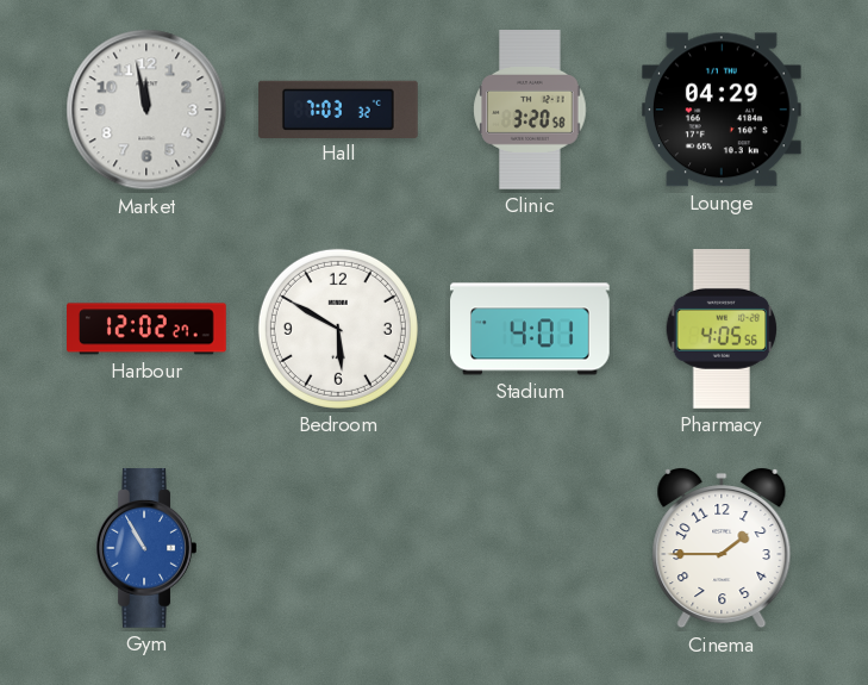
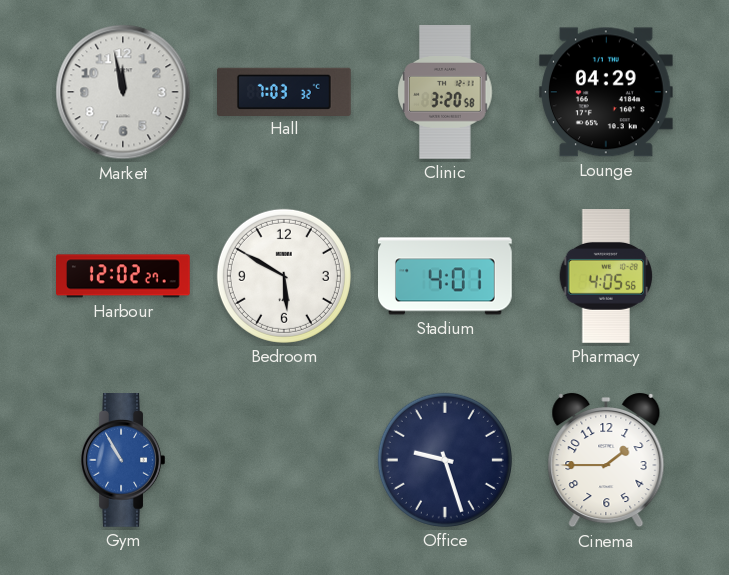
Office: none -> 9:27
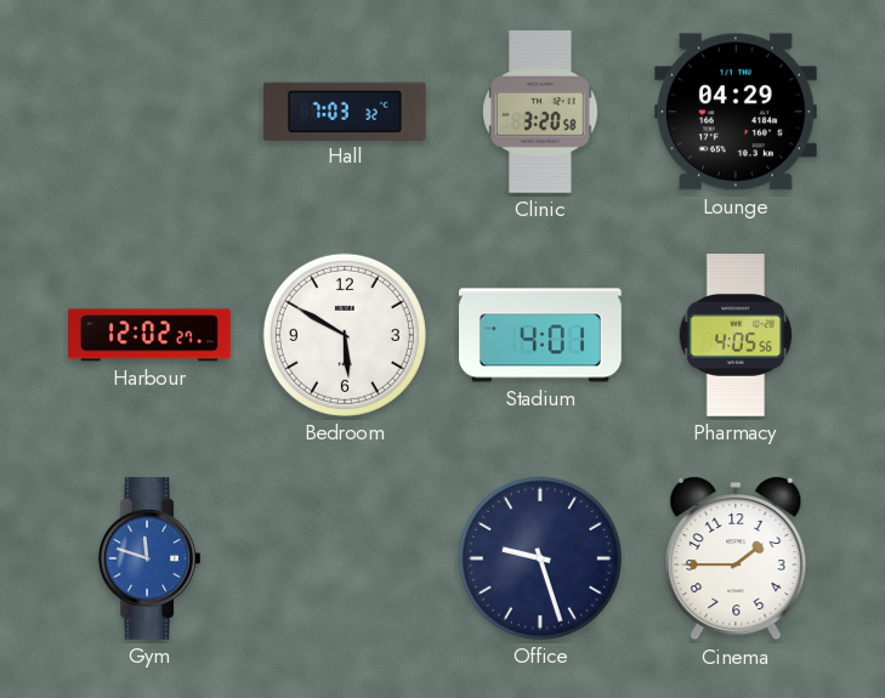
Market: 11:58 -> none
Gym: 10:55 -> 11:48
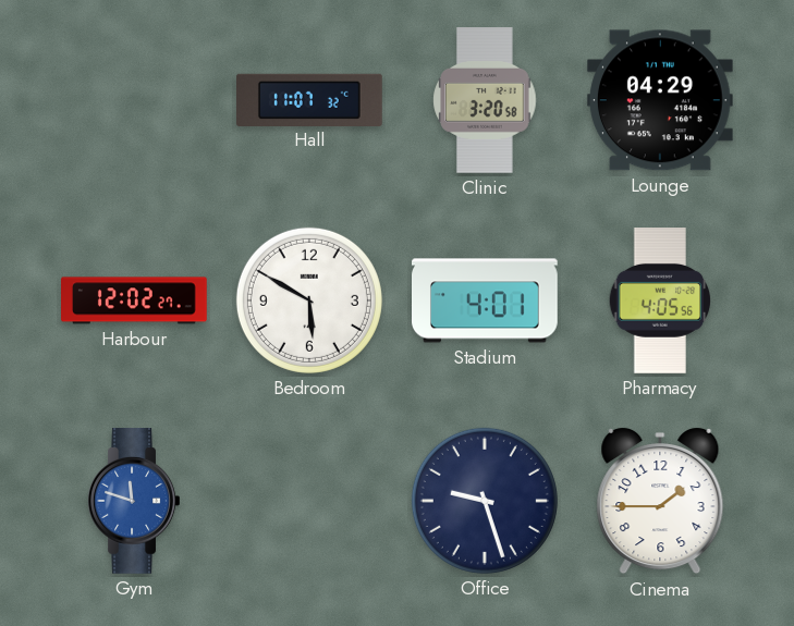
Hall: 7:03 -> 11:07
